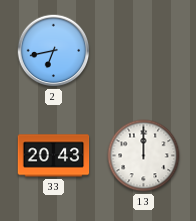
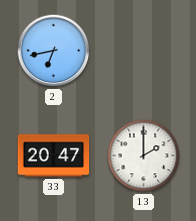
33: 20:43 -> 20:47
13: 12:00 -> 2:00
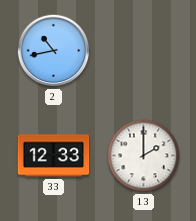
2: 6:43 -> 10:43
33: 20:47 -> 12:33
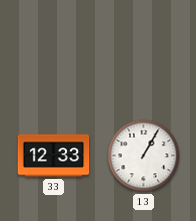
2: 10:43 -> none
13: 2:00 -> 1:05
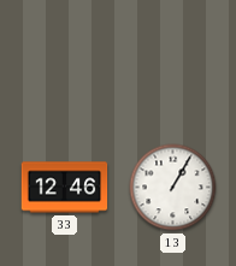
33: 12:33 -> 12:46
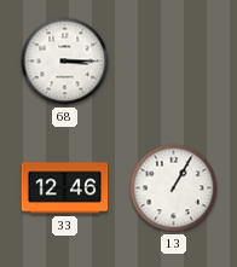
68: none -> 3:15
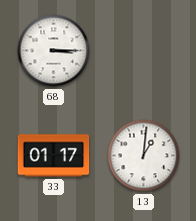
33: 12:46 -> 01:17
13: 1:05 -> 1:01
